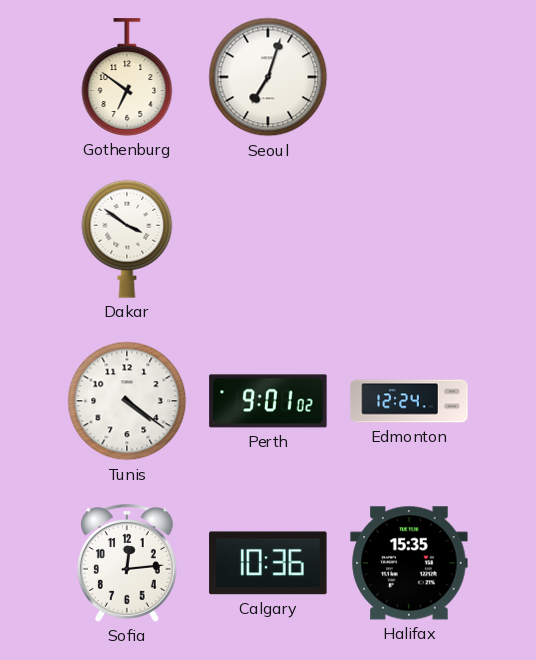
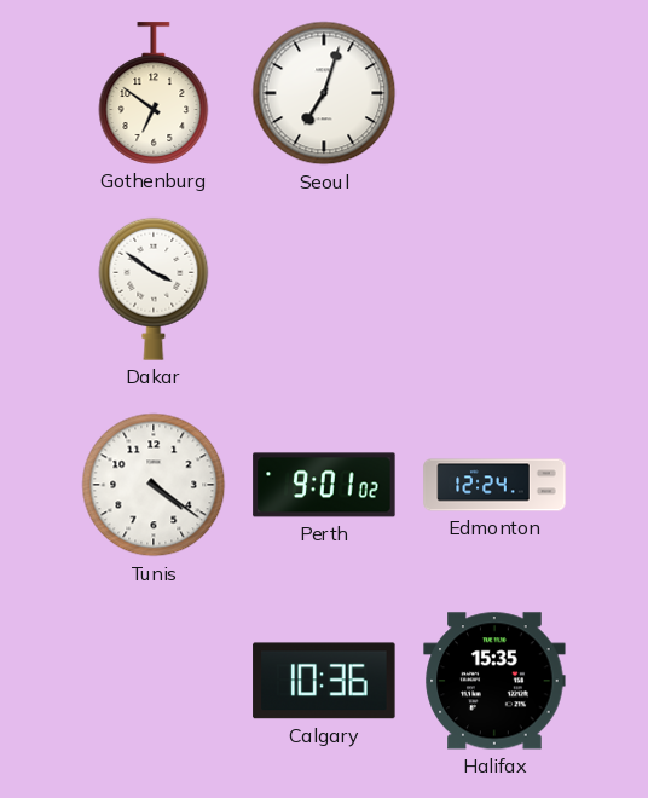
Sofia: 12:14 -> none
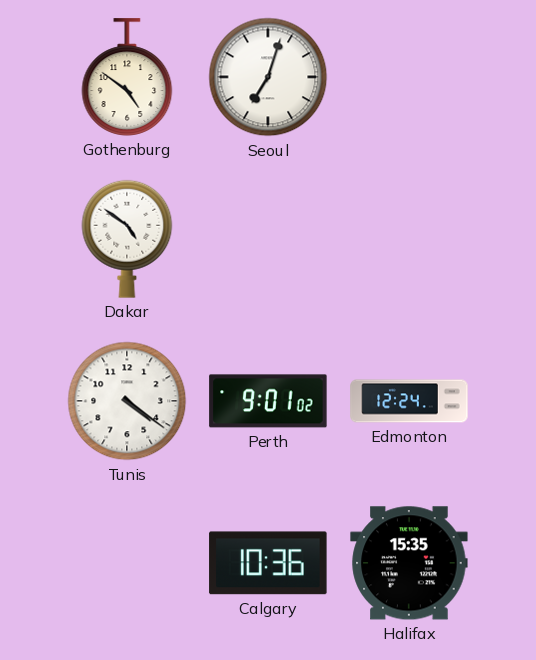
Gothenburg: 6:51 -> 4:51
Dakar: 3:51 -> 4:51
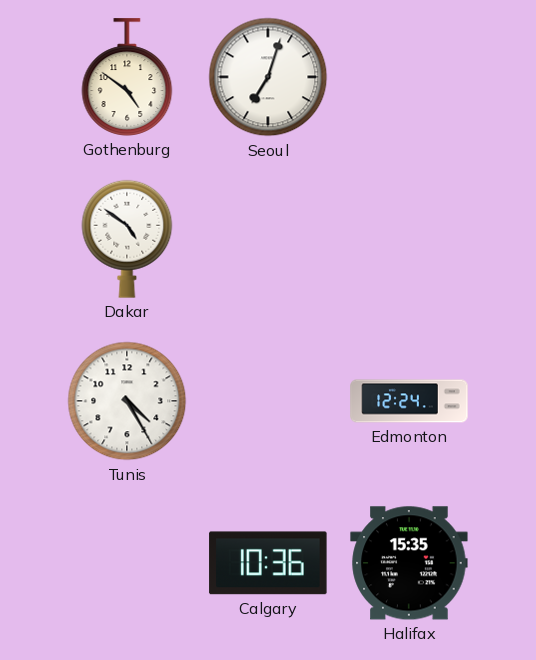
Tunis: 4:21 -> 4:25
Perth: 9:01 -> none
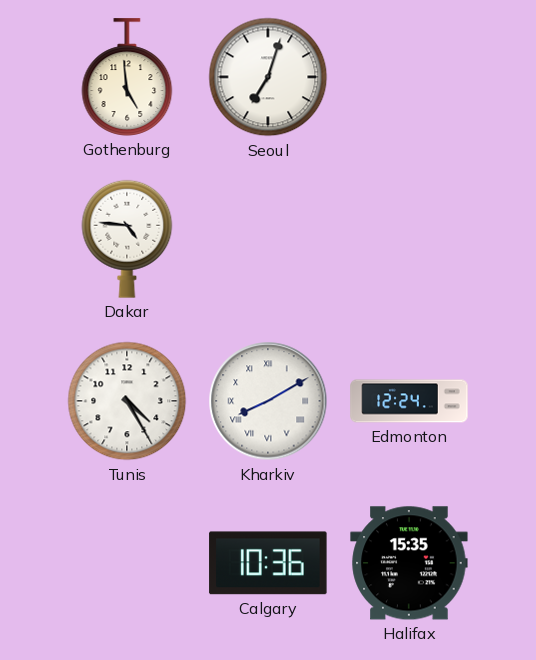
Gothenburg: 4:51 -> 4:59
Dakar: 4:51 -> 4:46
Kharkiv: none -> 8:10
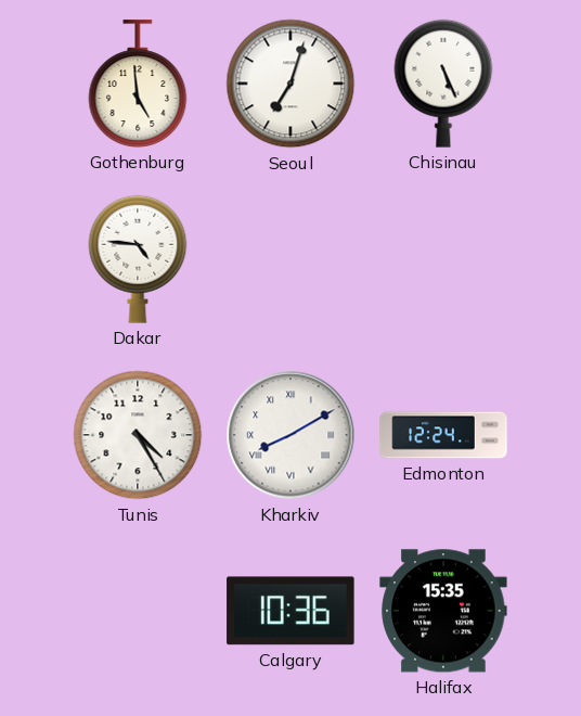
Chisinau: none -> 5:26
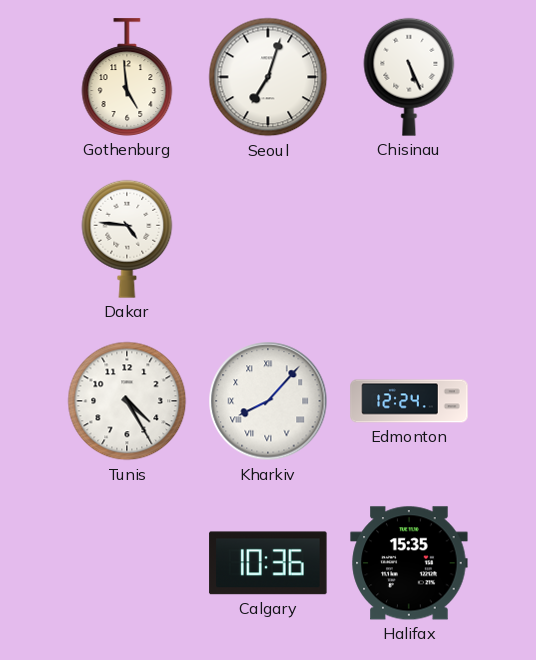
Kharkiv: 8:10 -> 8:07
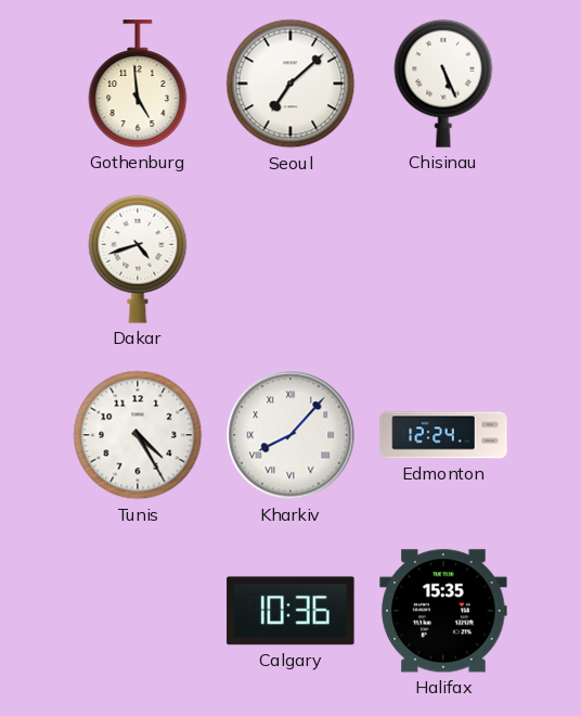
Seoul: 7:03 -> 7:08
Dakar: 4:46 -> 4:42
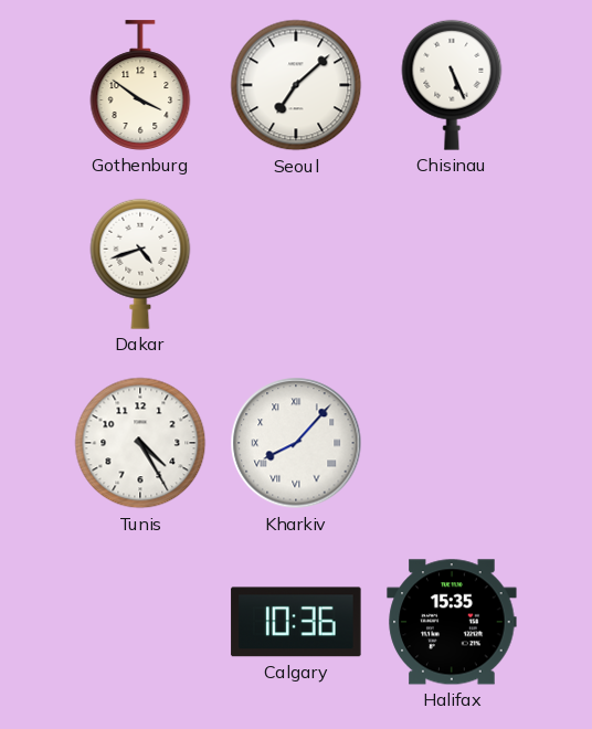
Gothenburg: 4:59 -> 3:51
Edmonton: 12:24 -> none
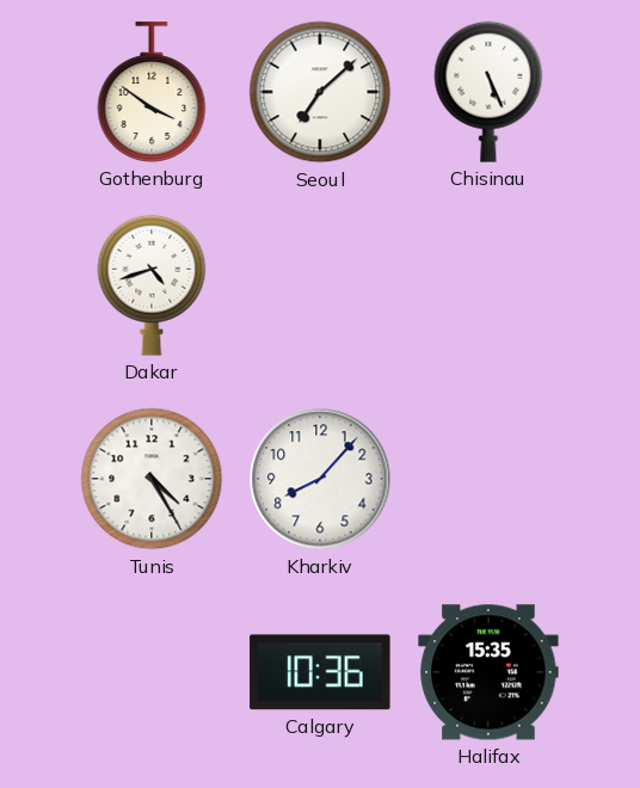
Kharkiv numerals: Roman -> Arabic
